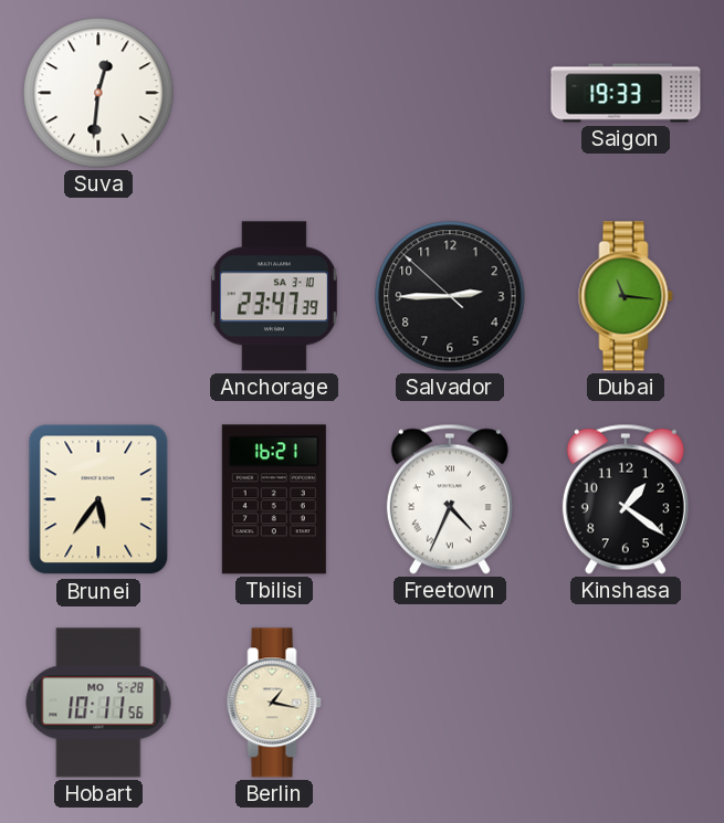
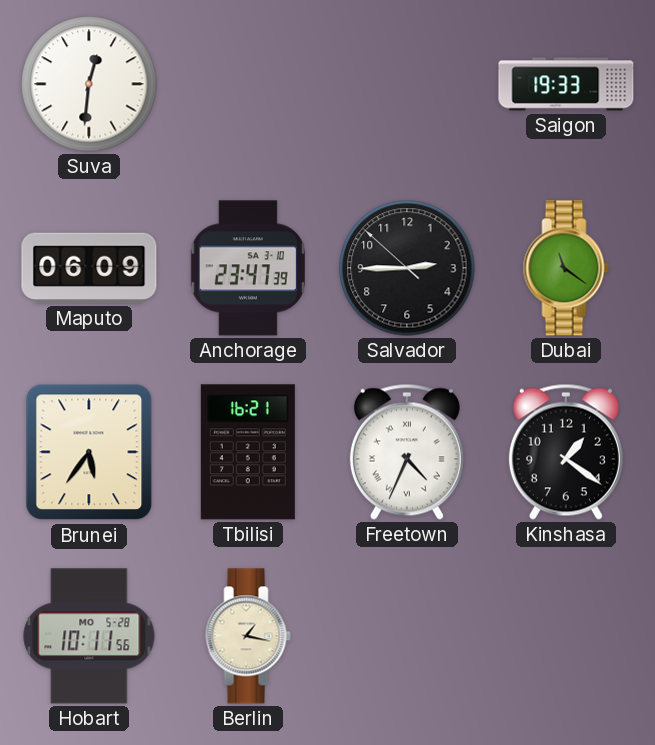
Maputo: none -> 06:09
Dubai: 11:16 -> 11:21
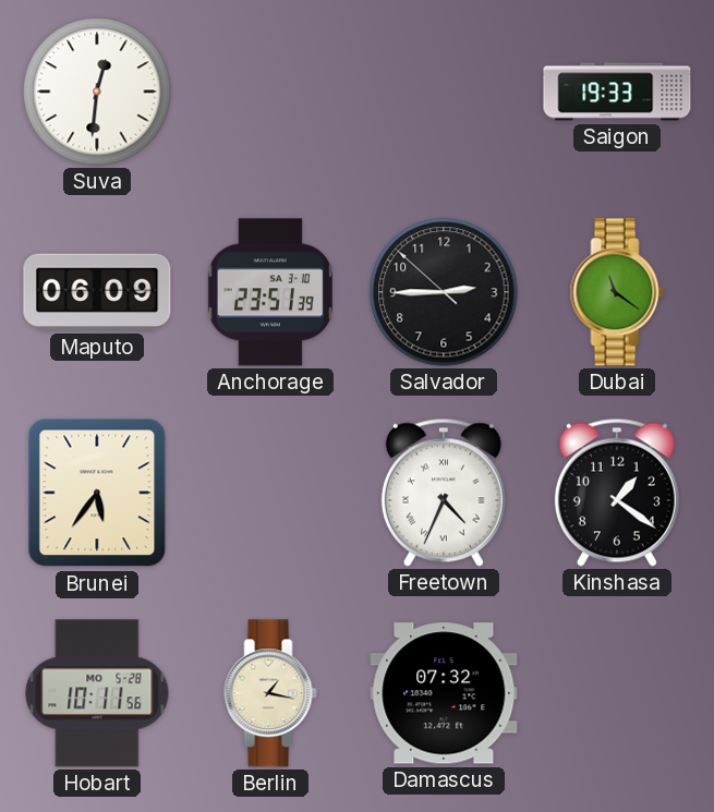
Anchorage: 23:47 -> 23:51
Tbilisi: 16:21 -> none
Damascus: none -> 07:32
